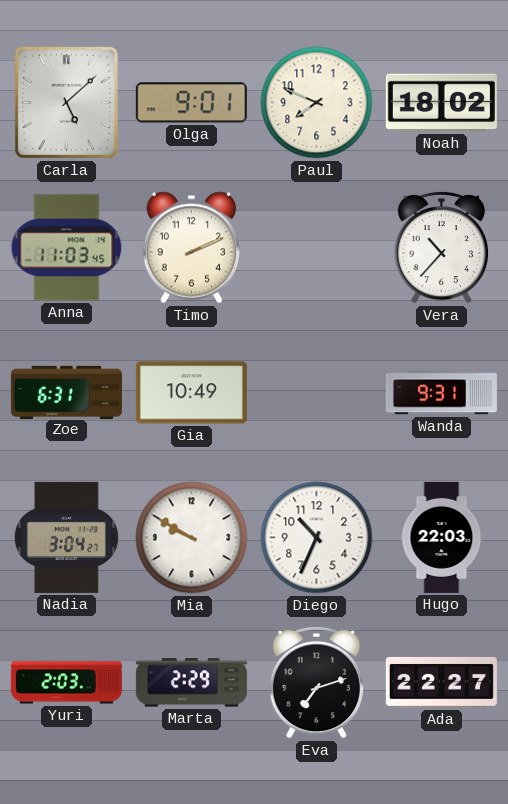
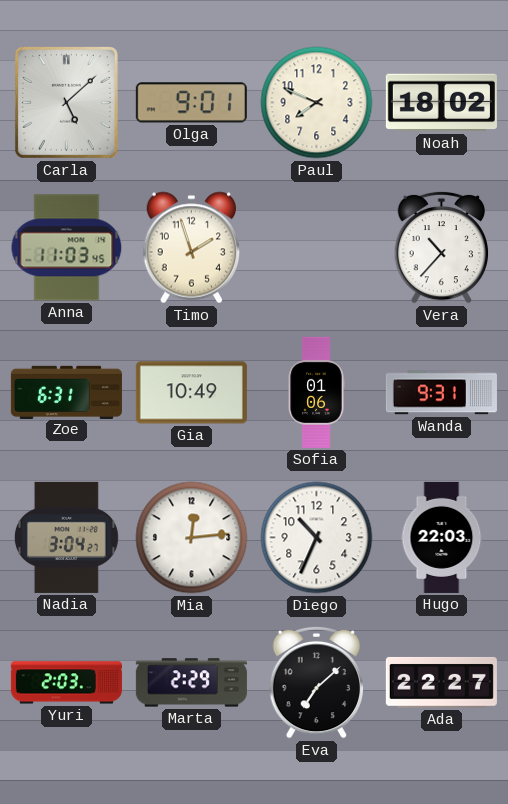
Timo: 2:11 -> 1:57
Sofia: none -> 01:06
Mia: 9:50 -> 12:14
Eva: 7:12 -> 7:08
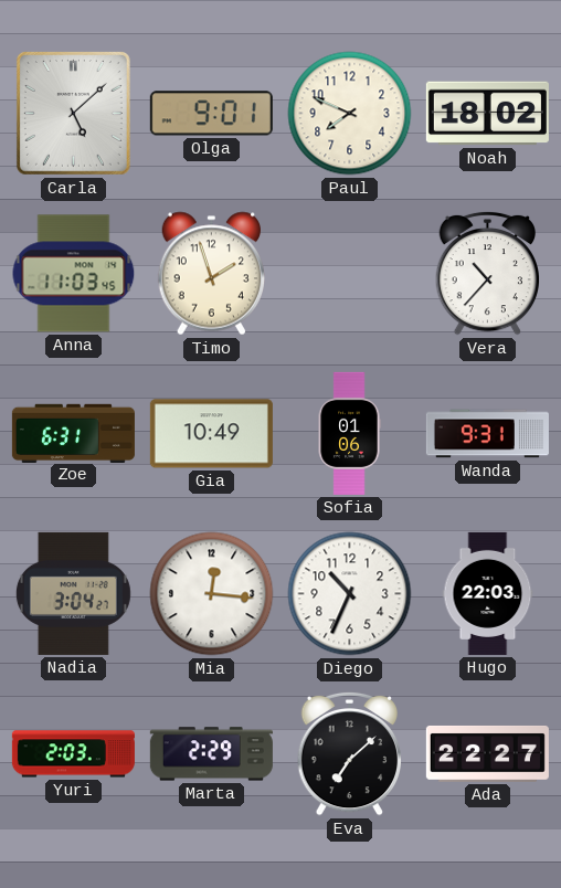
Mia: 12:14 -> 12:16
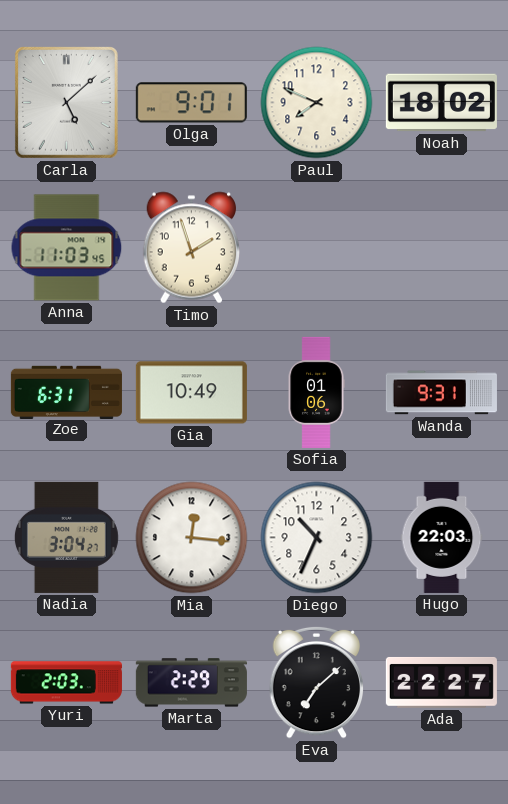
Vera: 10:37 -> none
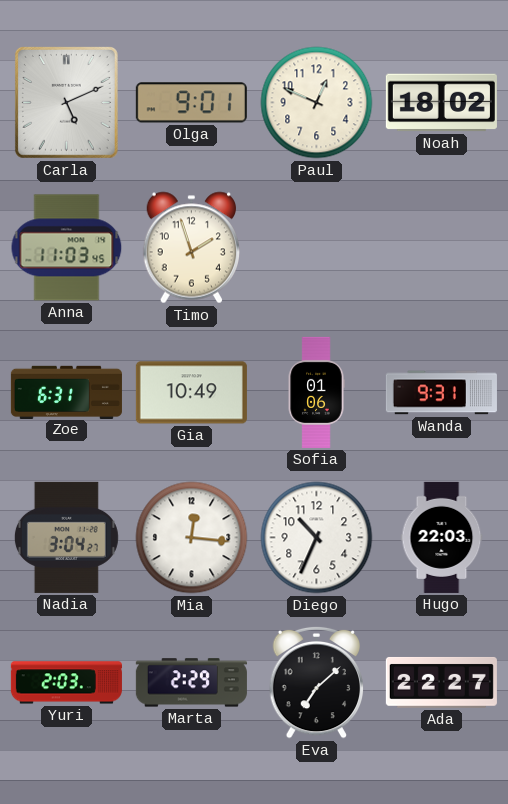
Carla: 5:08 -> 5:11
Paul: 7:49 -> 12:49
